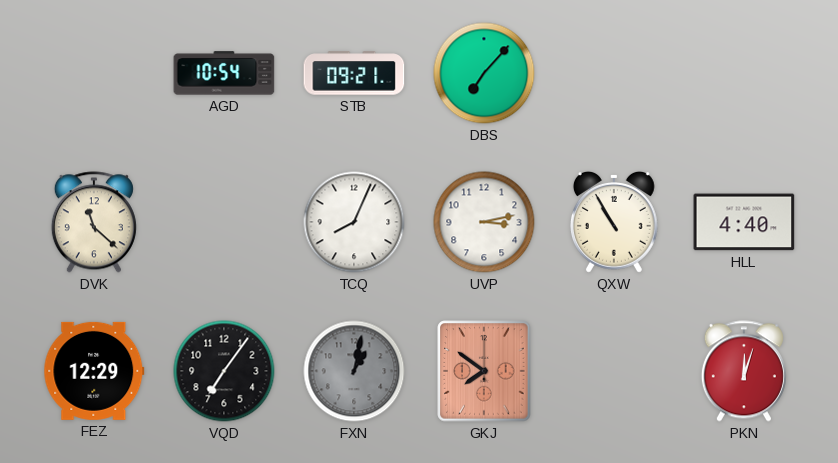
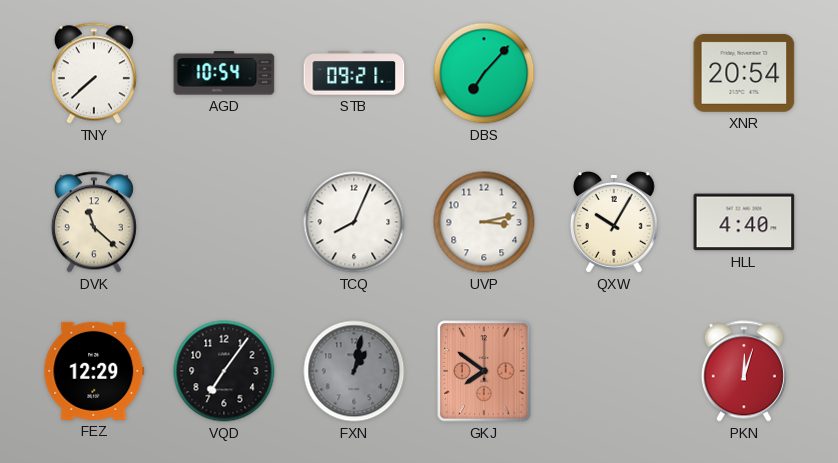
TNY: none -> 7:38
XNR: none -> 20:54
QXW: 10:55 -> 10:05
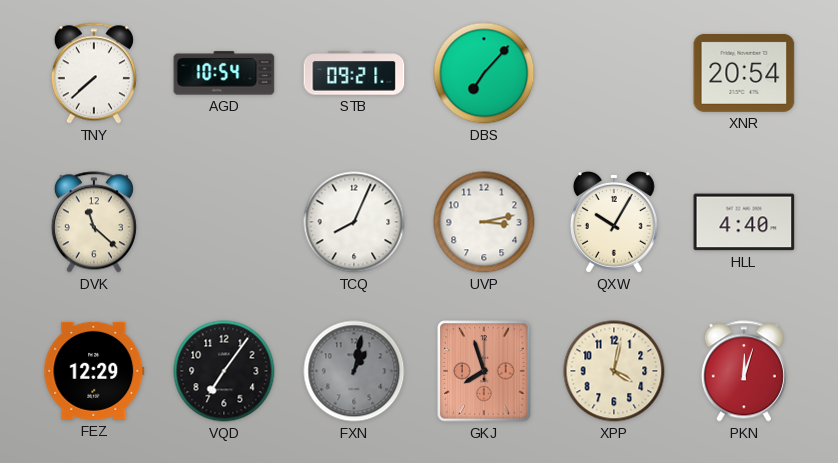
GKJ: 7:51 -> 7:57
XPP: none -> 4:02
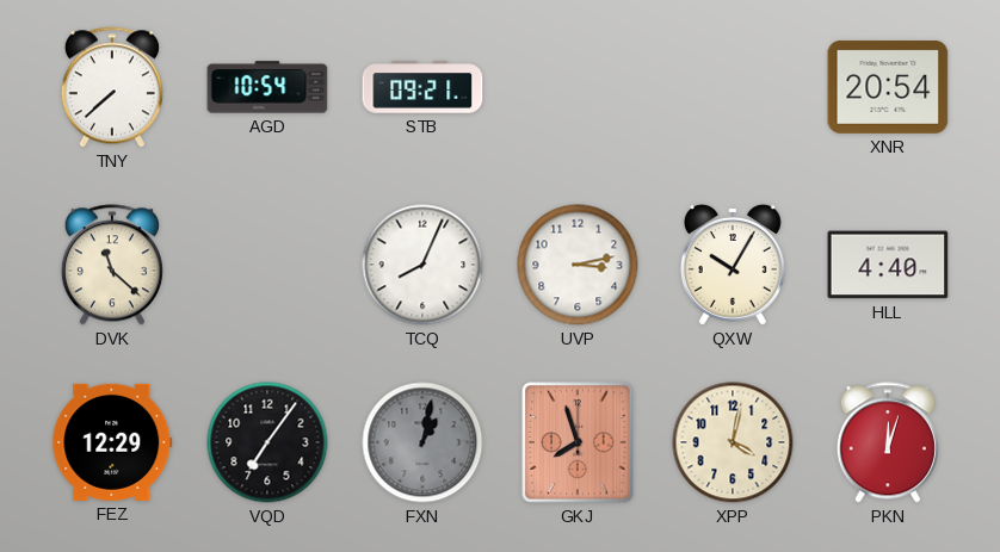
DBS: 7:07 -> none
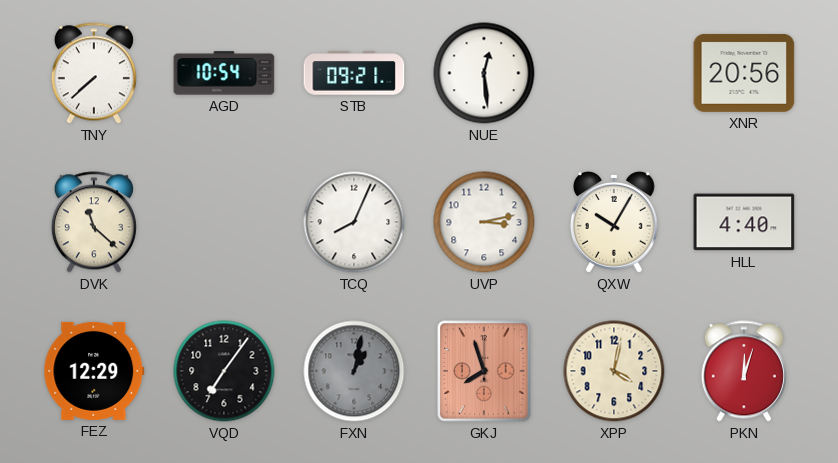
NUE: none -> 12:29
XNR: 20:54 -> 20:56
